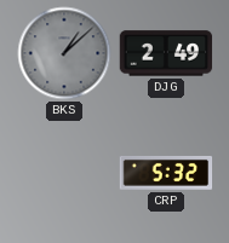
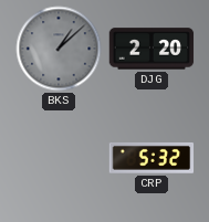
DJG: 2:49 -> 2:20
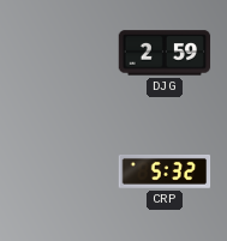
BKS: 1:08 -> none
DJG: 2:20 -> 2:59
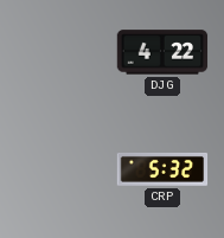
DJG: 2:59 -> 4:22
